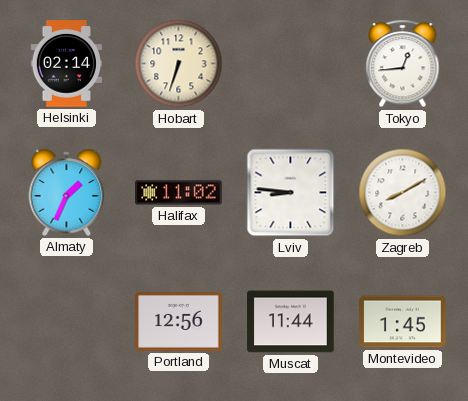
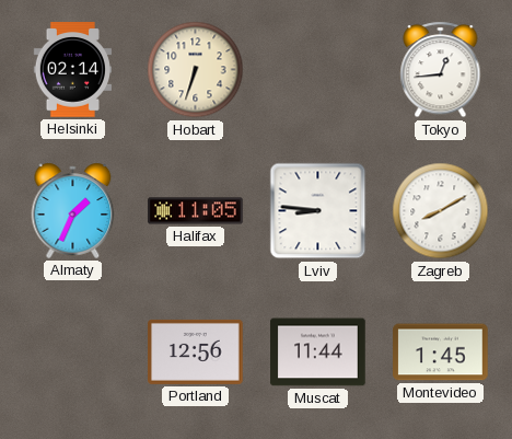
Halifax: 11:02 -> 11:05
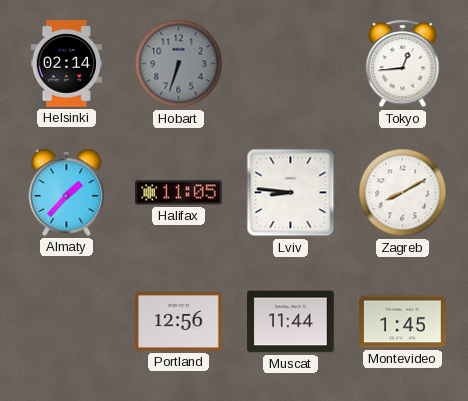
Hobart dial: cream -> grey
Almaty: 1:34 -> 1:37
